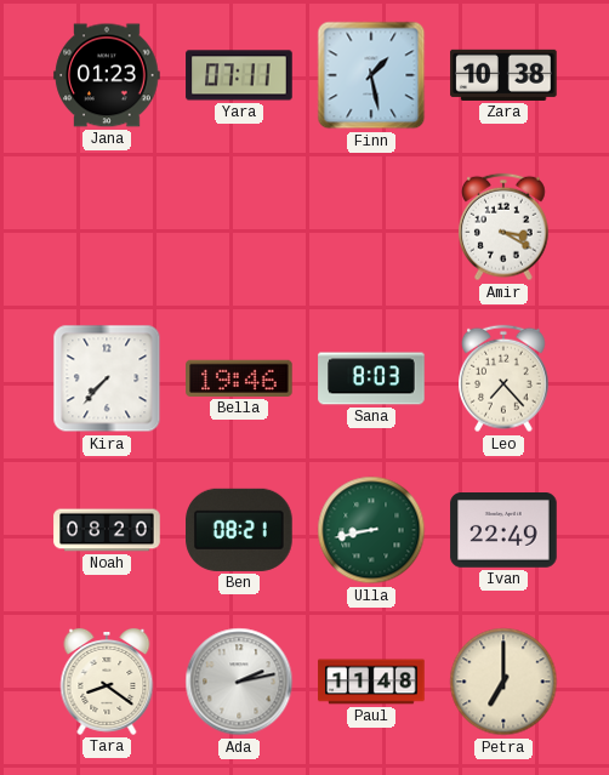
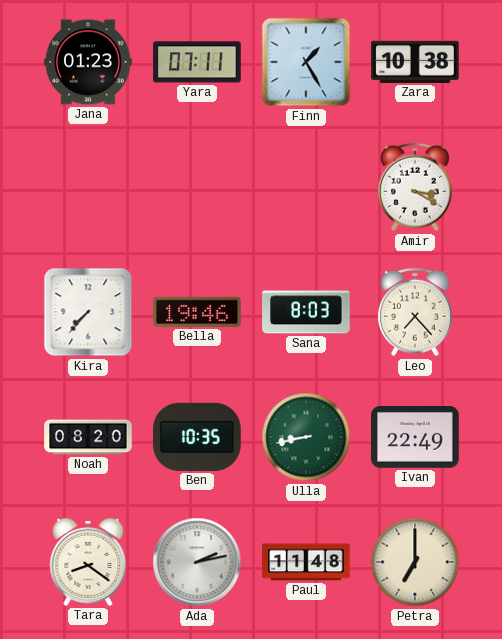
Finn: 1:28 -> 1:25
Ben: 08:21 -> 10:35
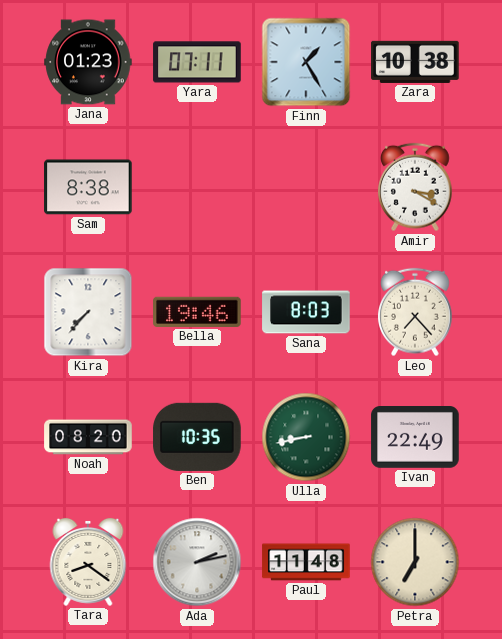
Sam: none -> 8:38
